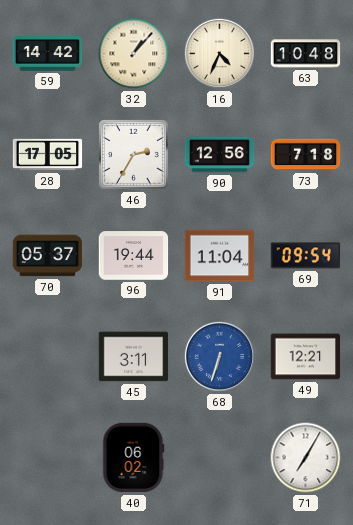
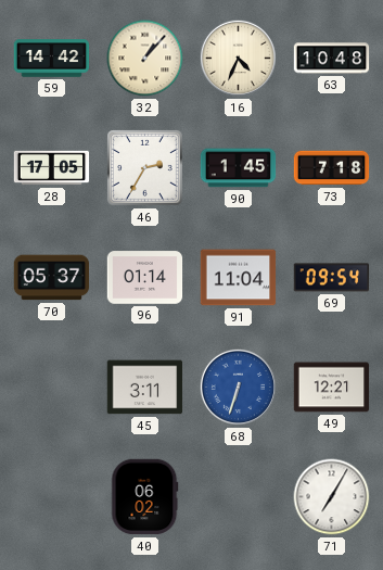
90: 12:56 -> 1:45
96: 19:44 -> 01:14
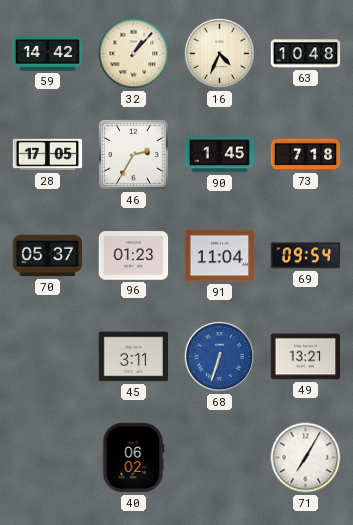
96: 01:14 -> 01:23
49: 12:21 -> 13:21
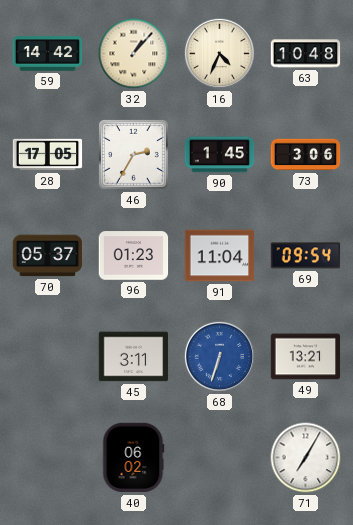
73: 7:18 -> 3:06
